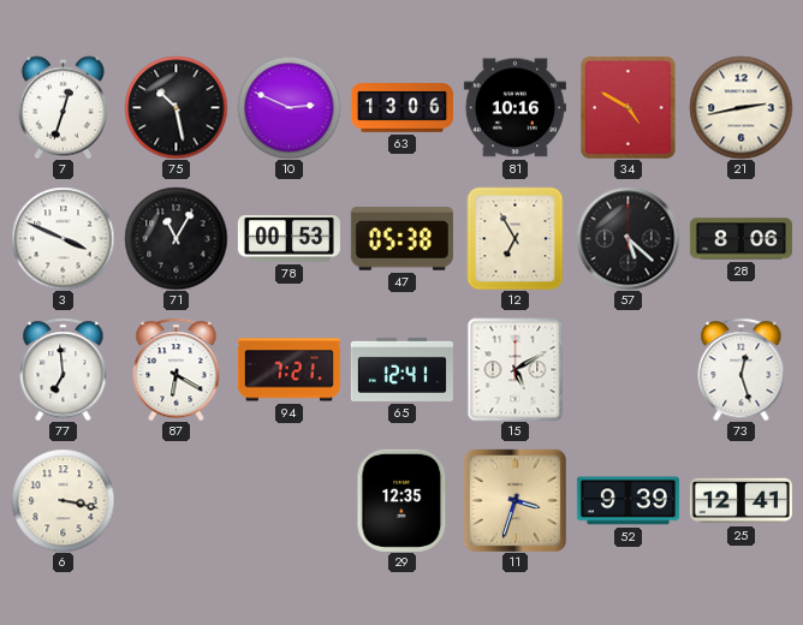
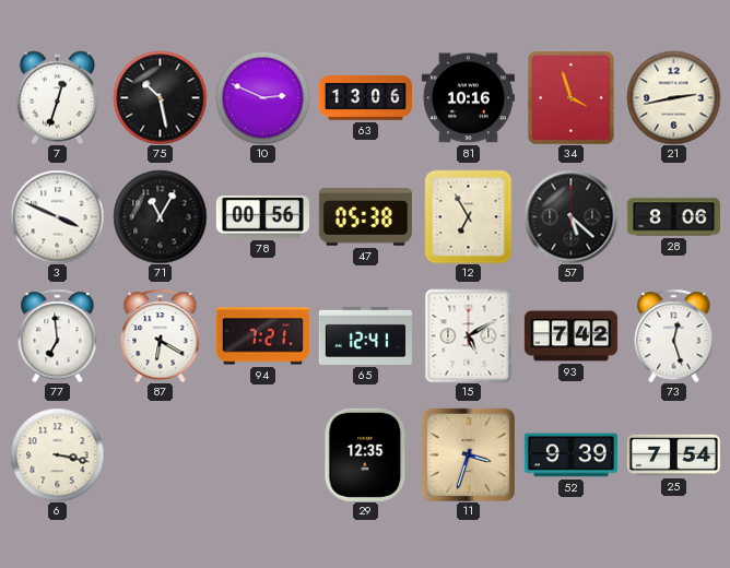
34: 4:50 -> 3:57
78: 00:53 -> 00:56
93: none -> 7:42
25: 12:41 -> 7:54
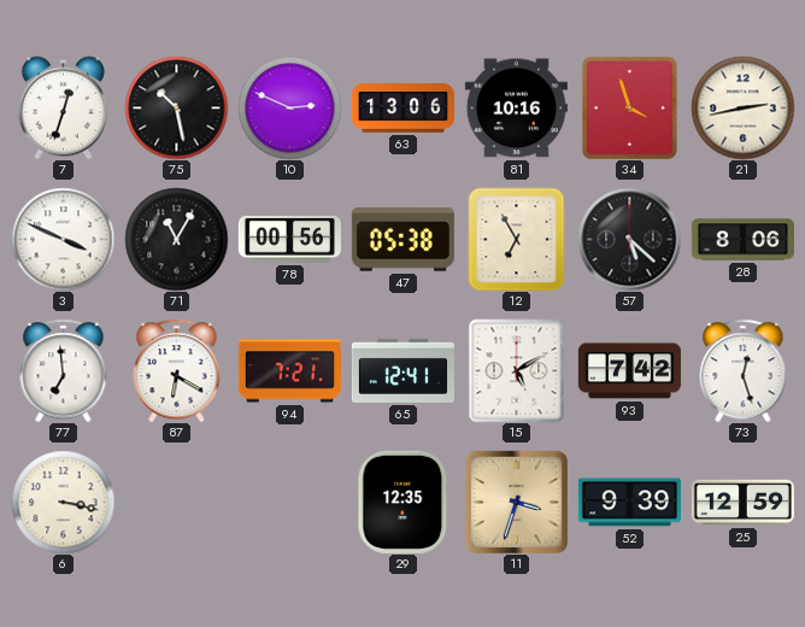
25: 7:54 -> 12:59
